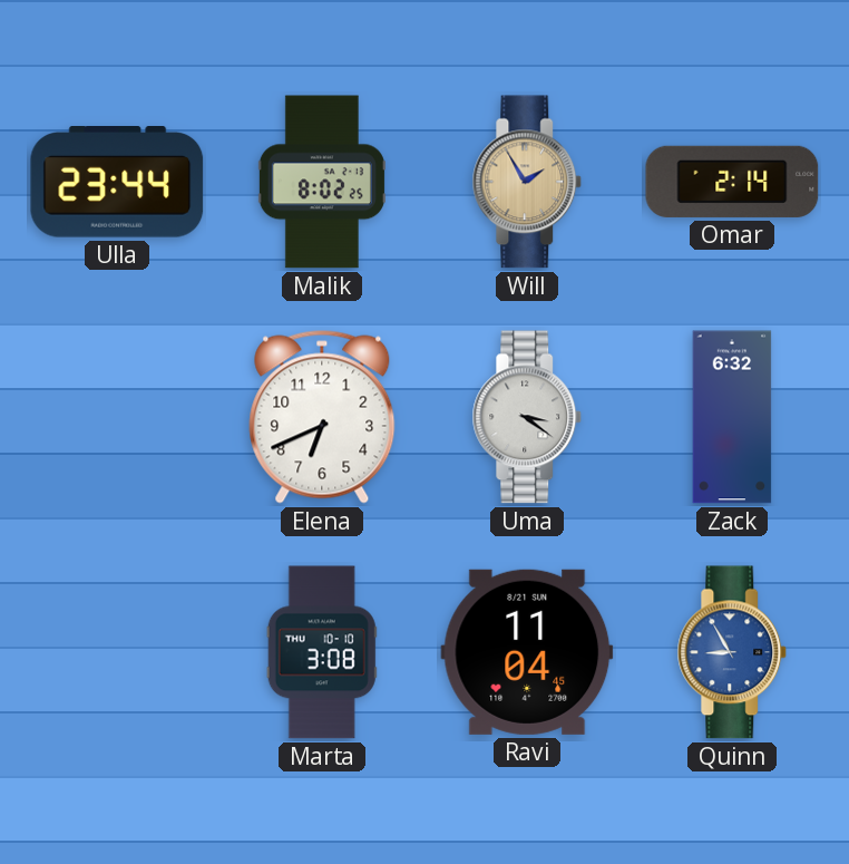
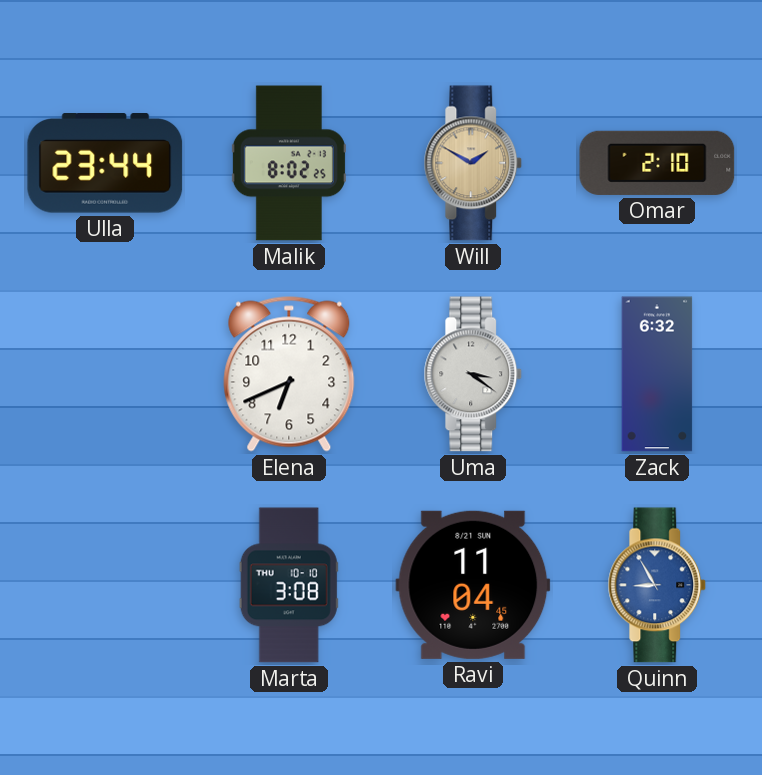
Will: 1:55 -> 1:50
Omar: 2:14 -> 2:10
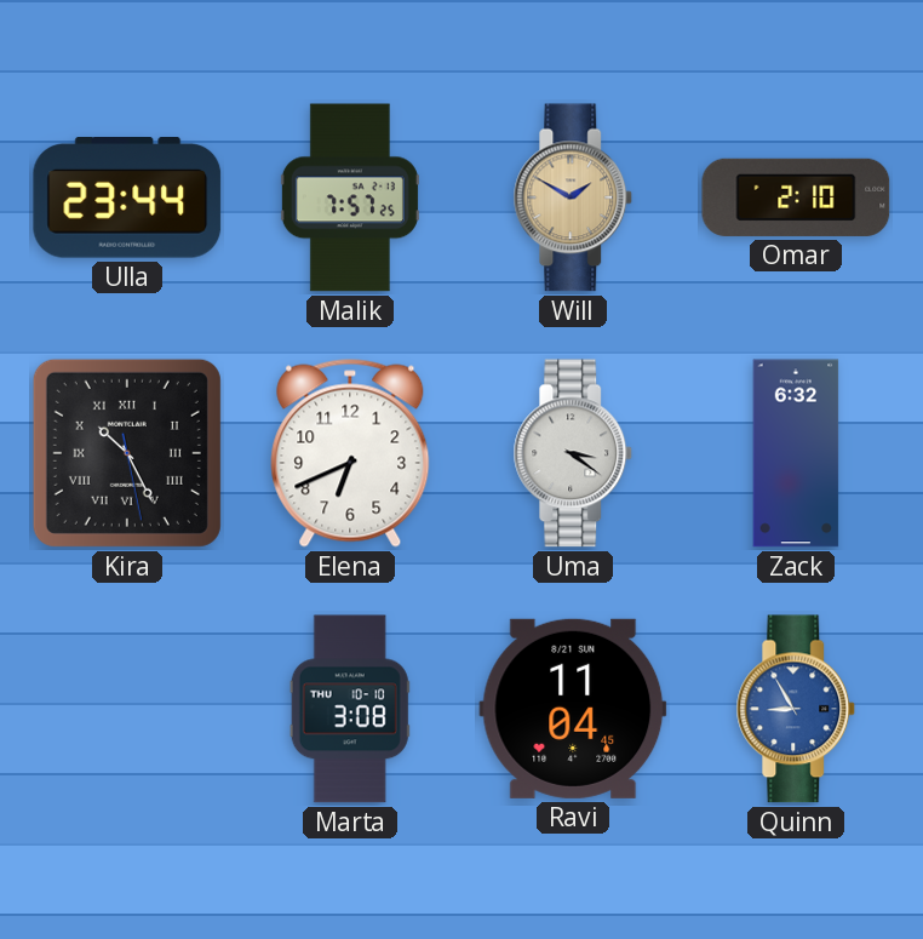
Malik: 8:02 -> 7:57
Kira: none -> 10:25
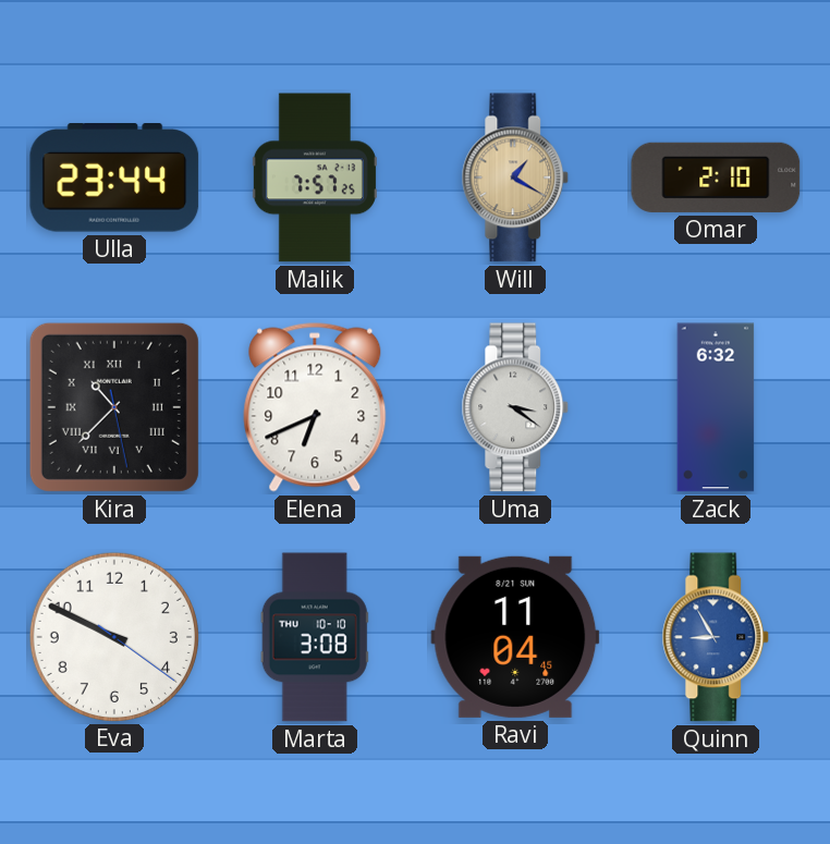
Will: 1:50 -> 1:20
Kira: 10:25 -> 10:37
Eva: none -> 9:49
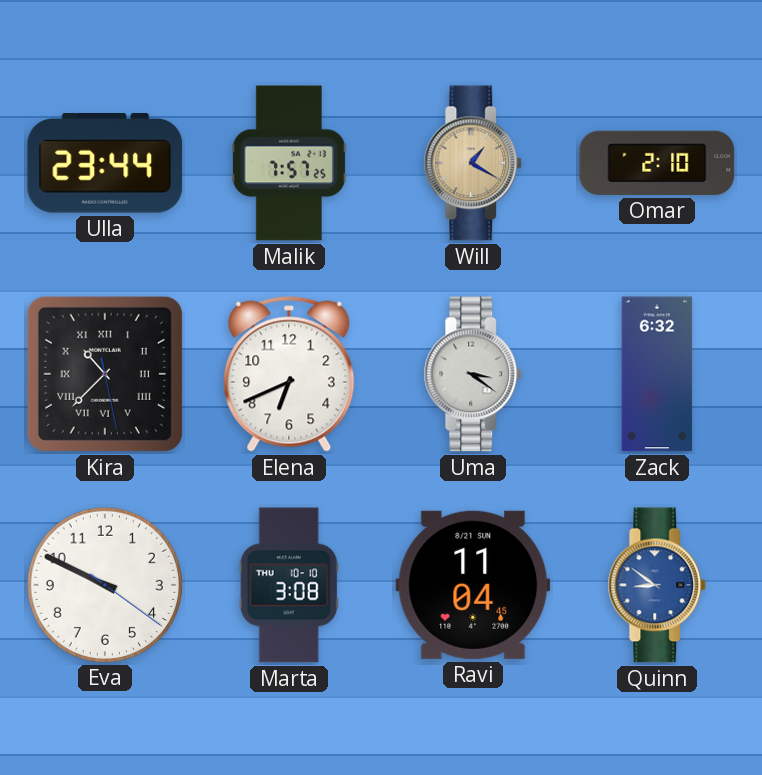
Quinn: 8:55 -> 8:51
